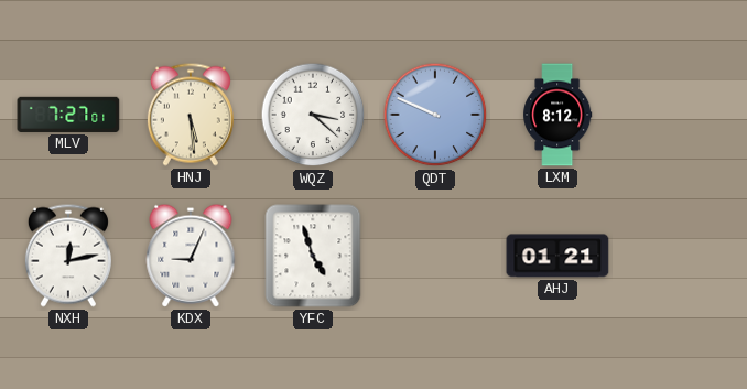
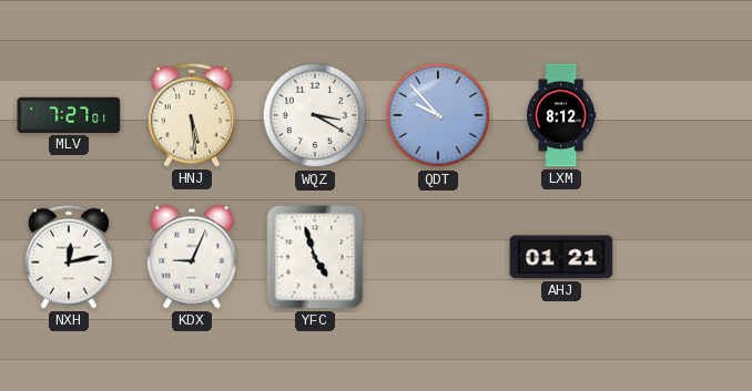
WQZ: 3:22 -> 3:20
QDT: 9:49 -> 9:53
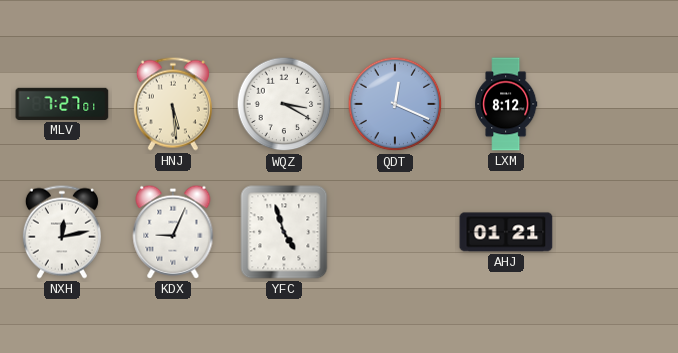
QDT: 9:53 -> 12:19
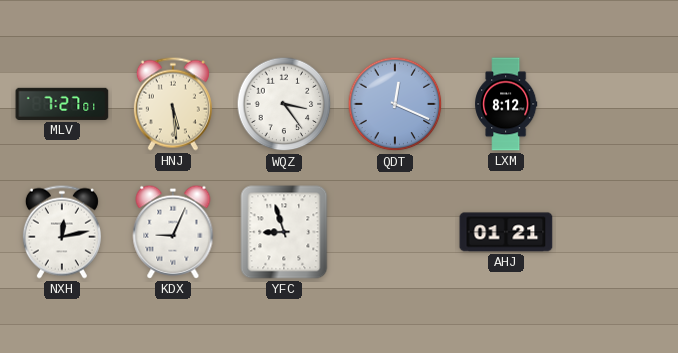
WQZ: 3:20 -> 3:24
YFC: 4:57 -> 8:57
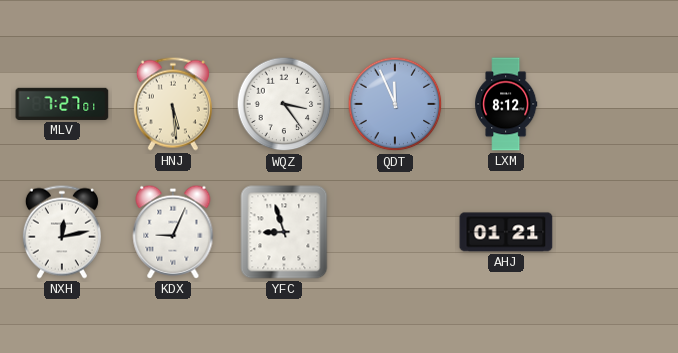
QDT: 12:19 -> 11:56
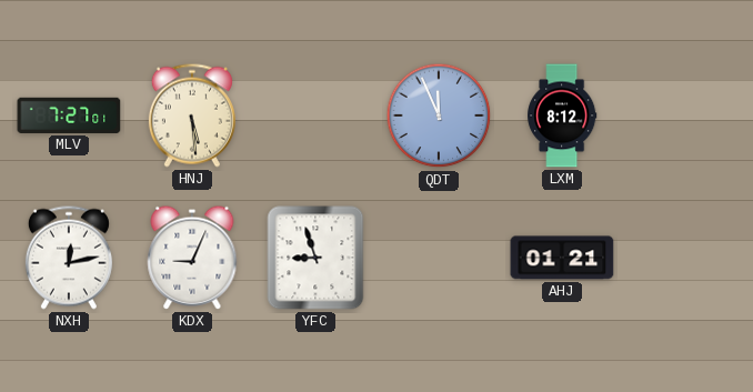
WQZ: 3:24 -> none
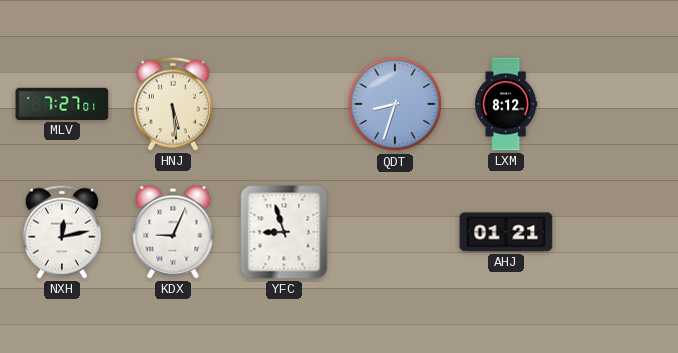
QDT: 11:56 -> 8:33
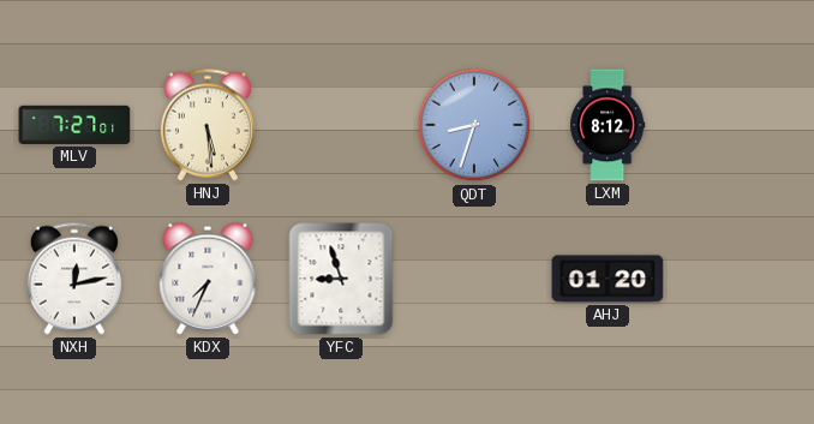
KDX: 9:04 -> 7:34
AHJ: 01:21 -> 01:20
